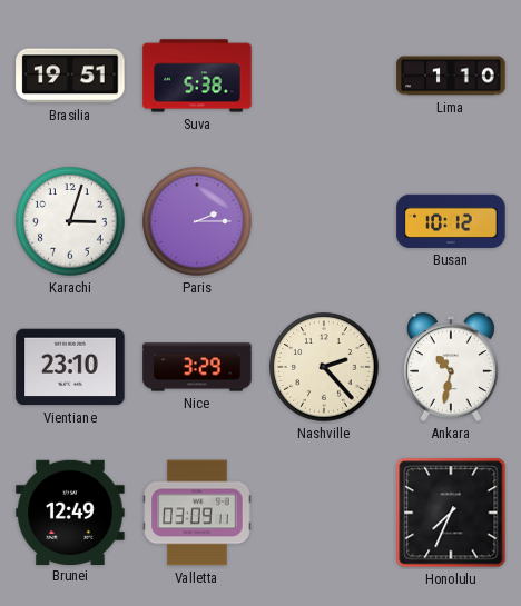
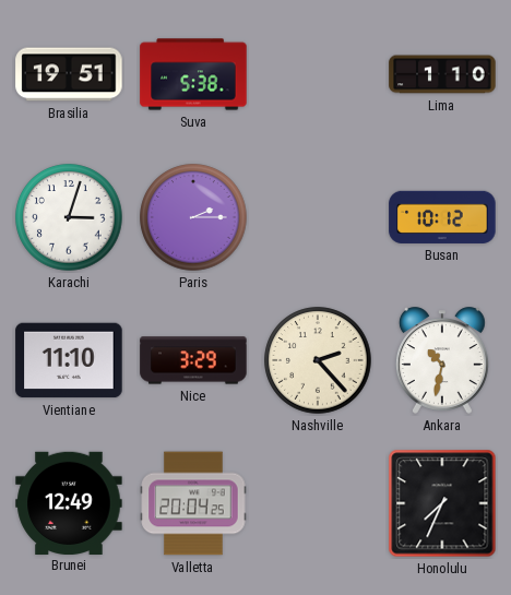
Vientiane: 23:10 -> 11:10
Valletta: 03:09 -> 20:04
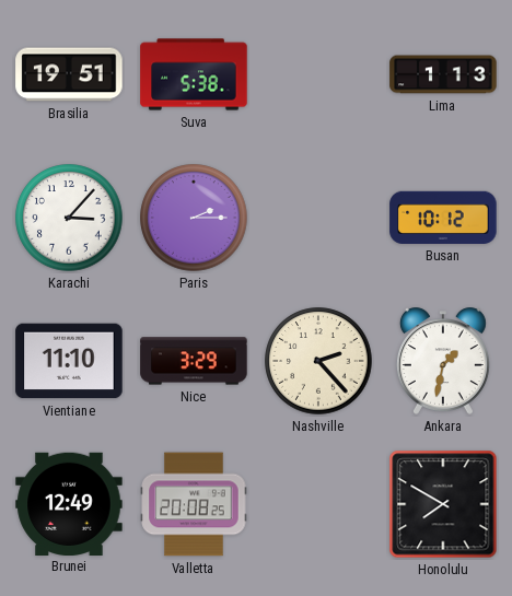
Lima: 1:10 -> 1:13
Karachi: 3:03 -> 3:07
Ankara: 10:32 -> 1:32
Valletta: 20:04 -> 20:08
Honolulu: 7:34 -> 7:50
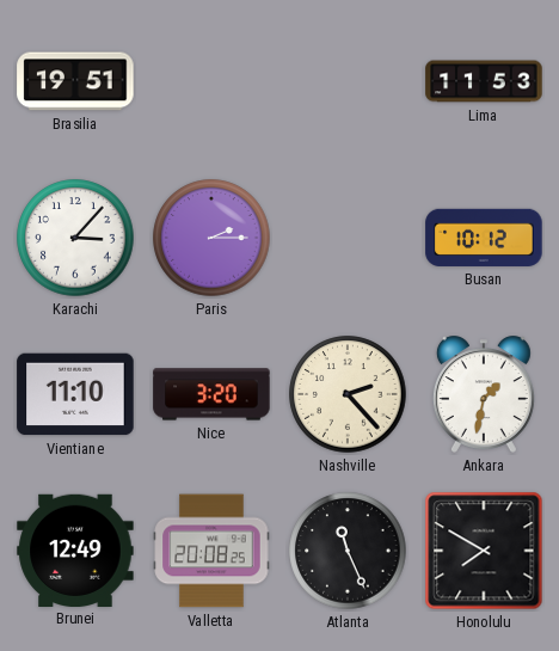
Suva: 5:38 -> none
Lima: 1:13 -> 11:53
Nice: 3:29 -> 3:20
Atlanta: none -> 11:26
